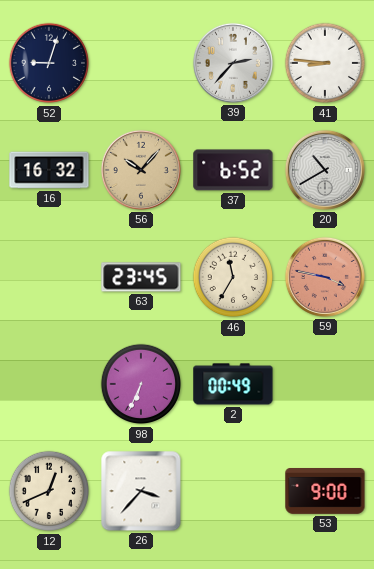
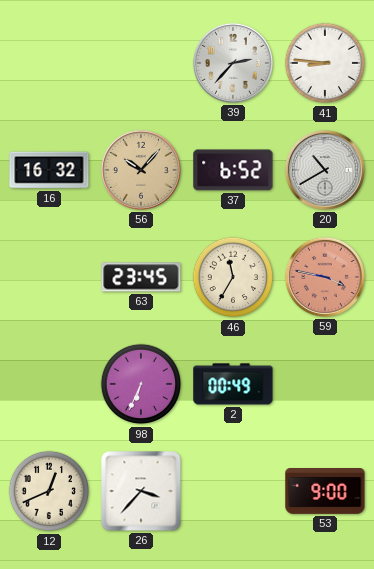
52: 9:03 -> none
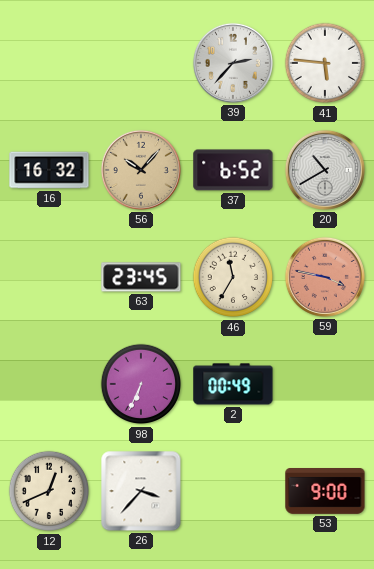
41: 8:46 -> 5:46
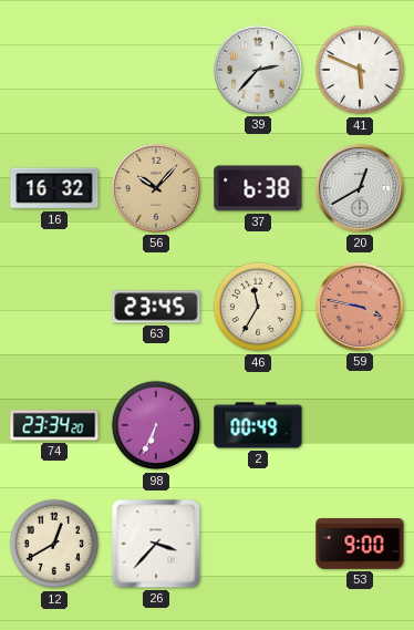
41: 5:46 -> 5:49
37: 6:52 -> 6:38
20: 10:40 -> 12:40
74: none -> 23:34
12: 12:41 -> 12:40
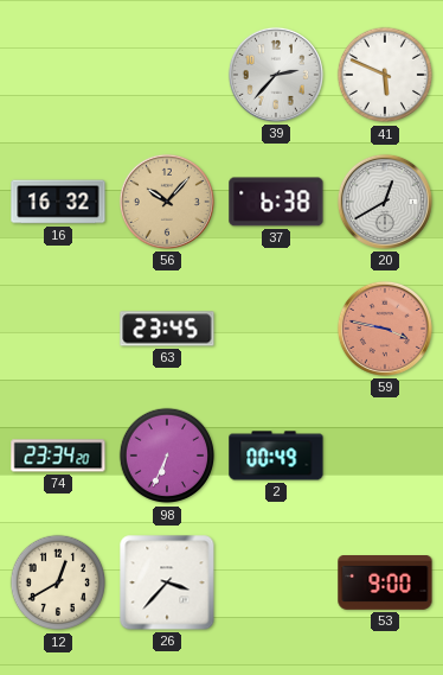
46: 11:35 -> none
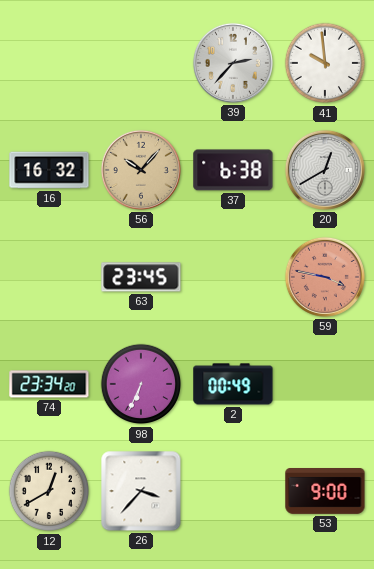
41: 5:49 -> 9:59
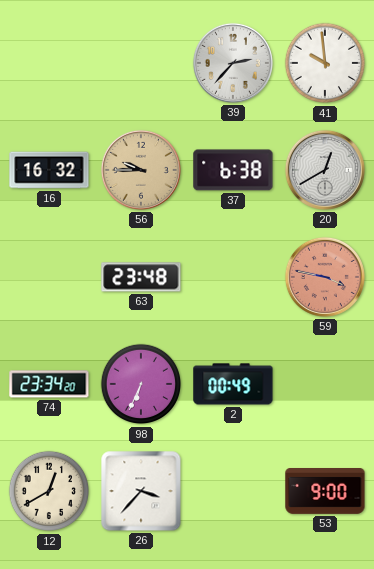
56: 10:07 -> 9:45
63: 23:45 -> 23:48
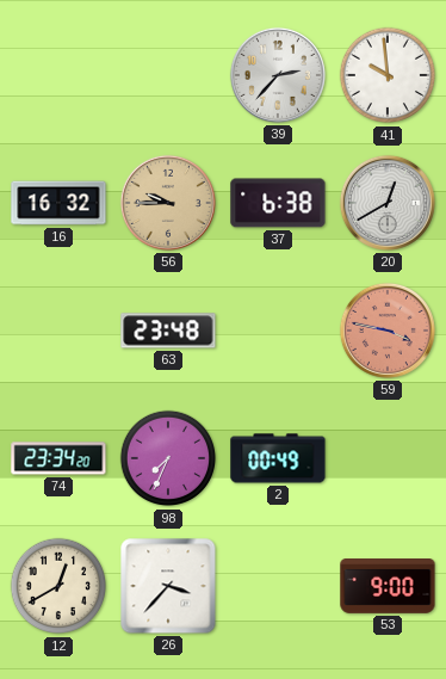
98: 6:34 -> 7:34
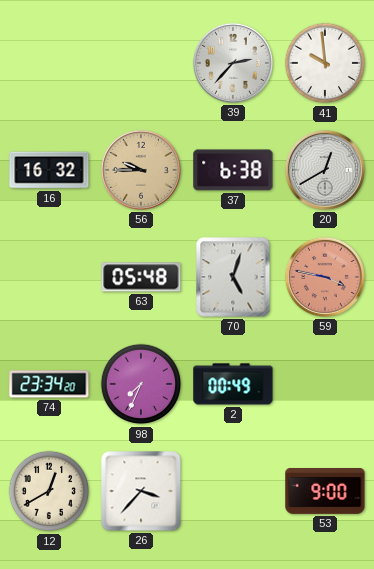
63: 23:48 -> 05:48
70: none -> 5:03
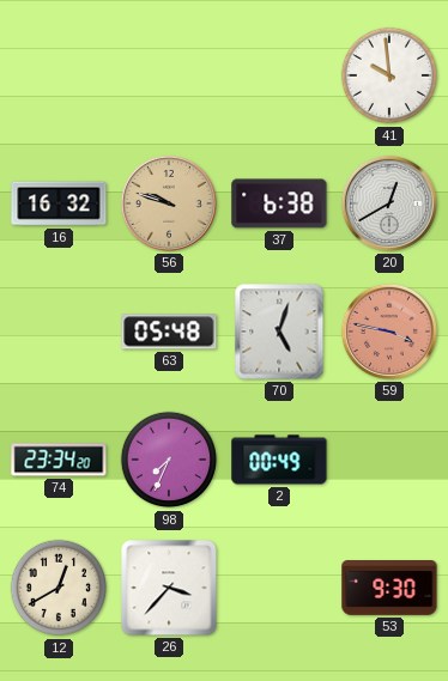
39: 2:37 -> none
56: 9:45 -> 9:48
53: 9:00 -> 9:30
